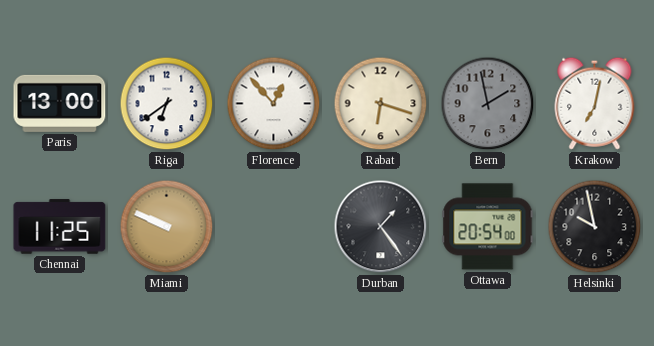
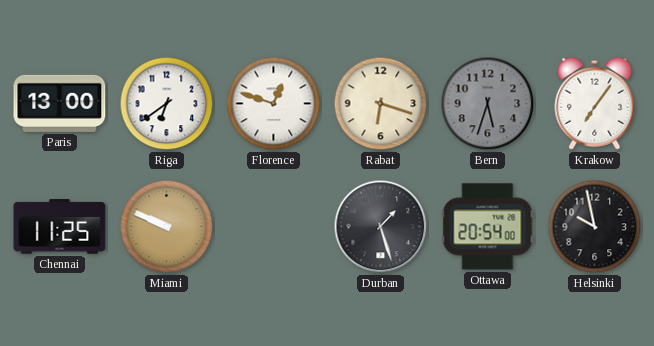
Florence: 12:53 -> 12:48
Bern: 1:58 -> 5:33
Krakow: 7:02 -> 7:06
Durban: 1:24 -> 1:27
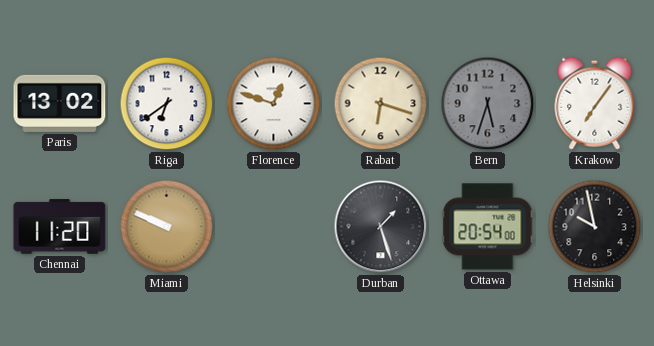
Paris: 13:00 -> 13:02
Chennai: 11:25 -> 11:20
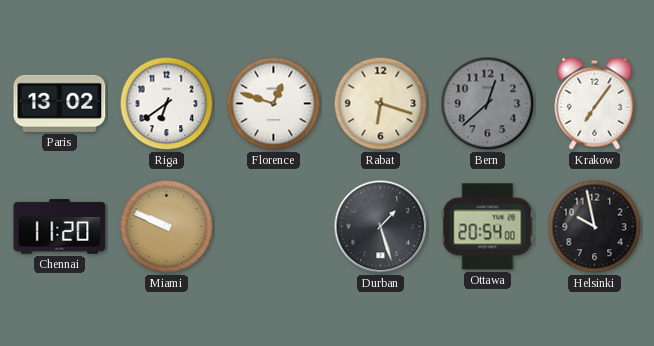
Bern: 5:33 -> 12:38
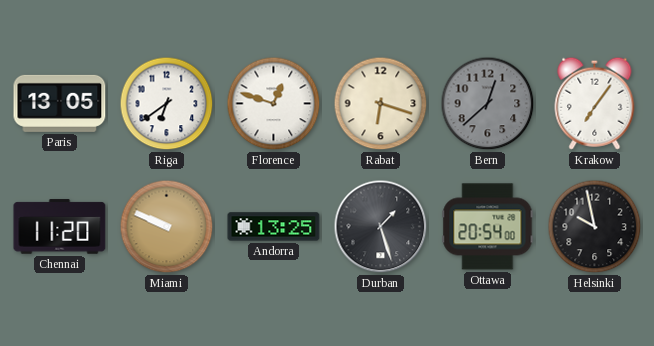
Paris: 13:02 -> 13:05
Andorra: none -> 13:25
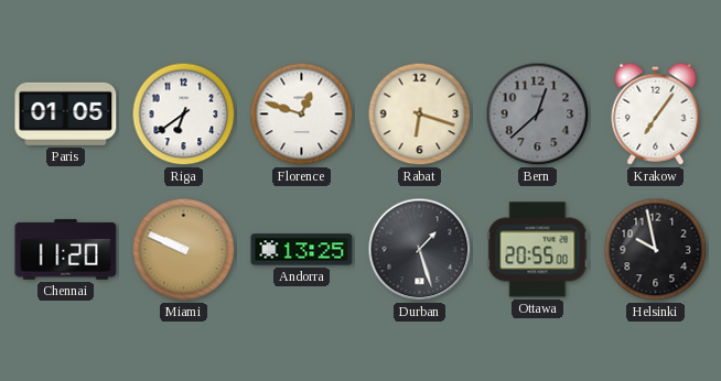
Paris: 13:05 -> 01:05
Ottawa: 20:54 -> 20:55
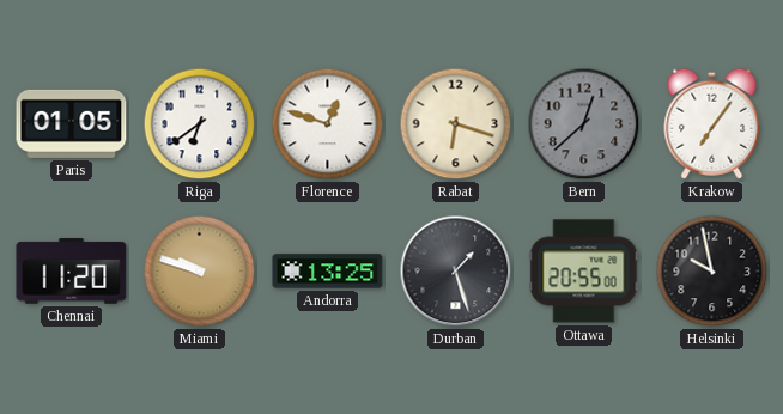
Miami: 9:49 -> 9:48
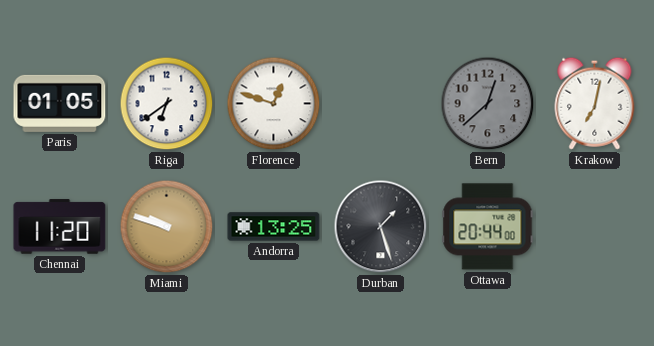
Rabat: 6:18 -> none
Krakow: 7:06 -> 7:02
Ottawa: 20:55 -> 20:44
Helsinki: 9:58 -> none
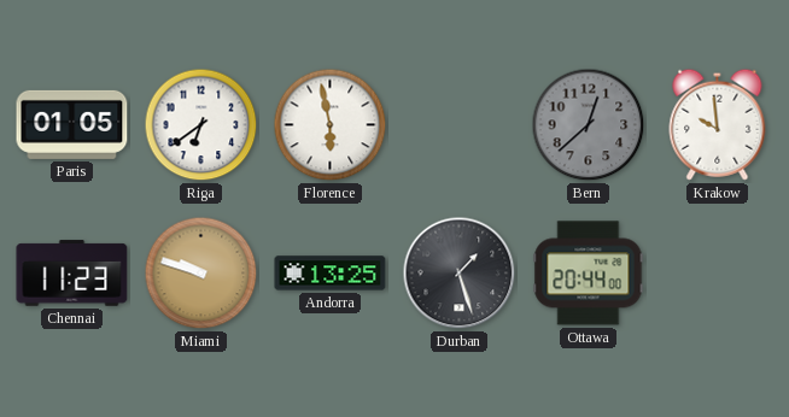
Florence: 12:48 -> 5:58
Krakow: 7:02 -> 9:59
Chennai: 11:20 -> 11:23
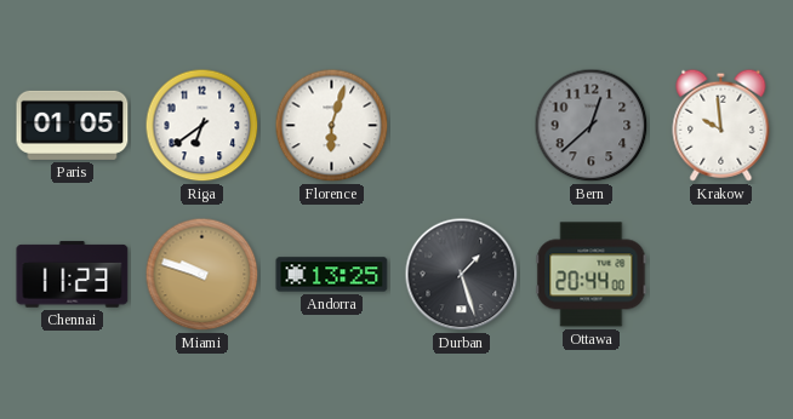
Florence: 5:58 -> 6:03
